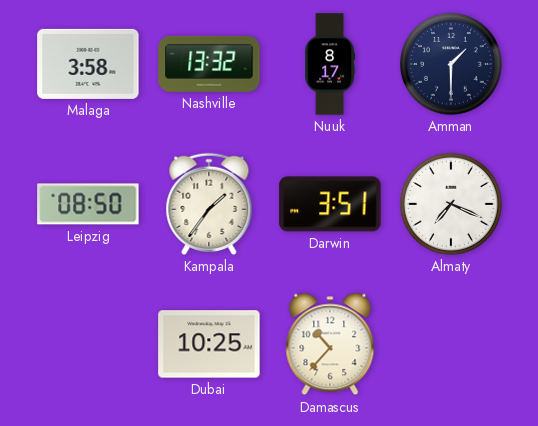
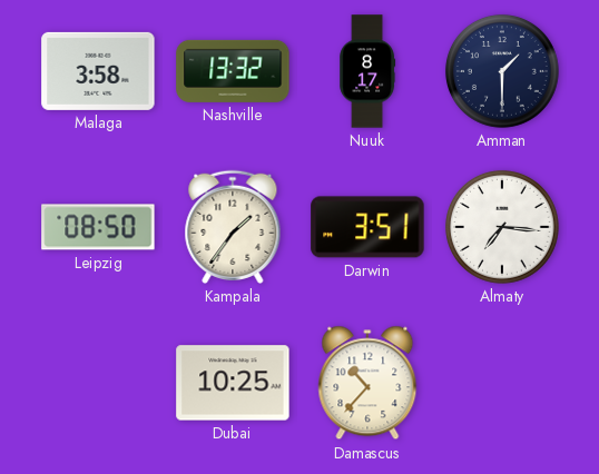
Almaty: 7:19 -> 7:16
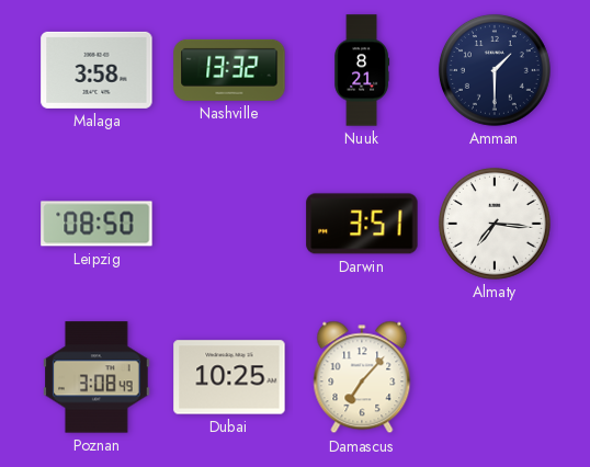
Nuuk: 8:17 -> 8:21
Kampala: 1:36 -> none
Poznan: none -> 3:08
Damascus: 10:37 -> 7:07
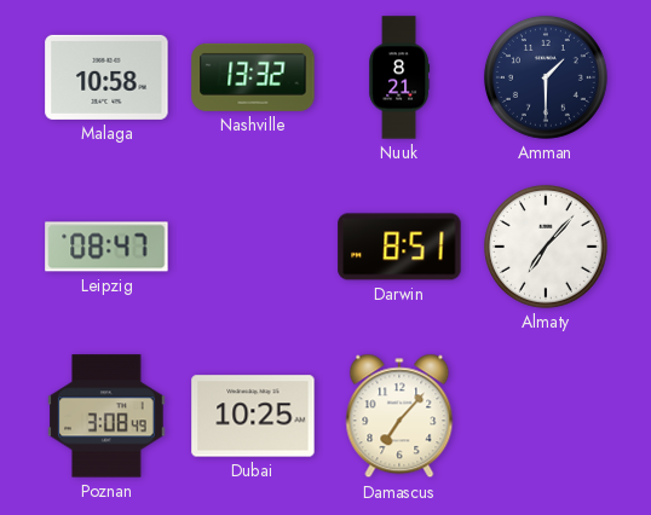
Malaga: 3:58 -> 10:58
Leipzig: 08:50 -> 08:47
Darwin: 3:51 -> 8:51
Almaty: 7:16 -> 7:07
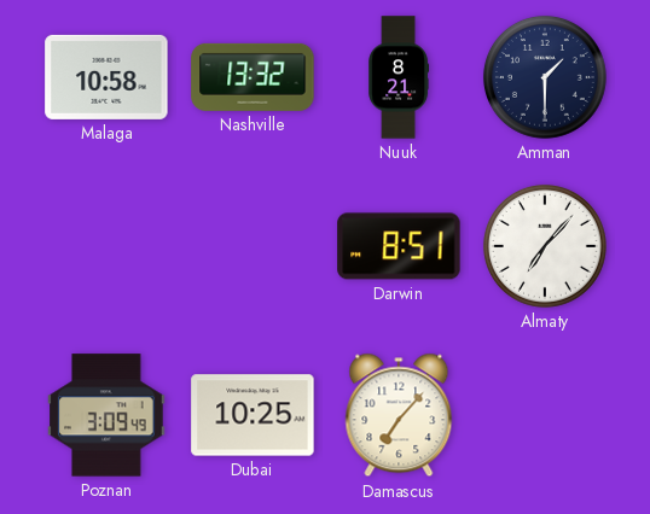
Leipzig: 08:47 -> none
Poznan: 3:08 -> 3:09
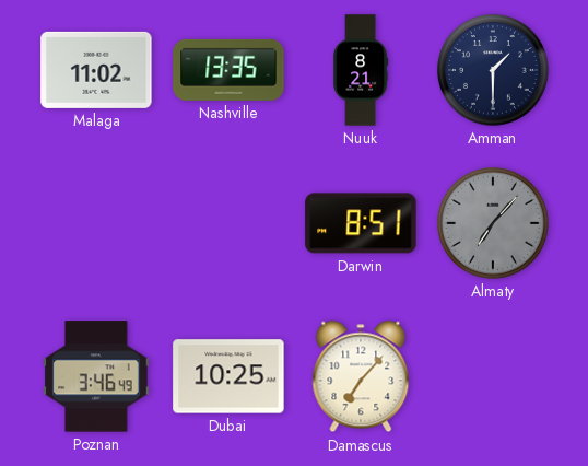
Malaga: 10:58 -> 11:02
Nashville: 13:32 -> 13:35
Almaty dial: white -> grey
Poznan: 3:09 -> 3:46
